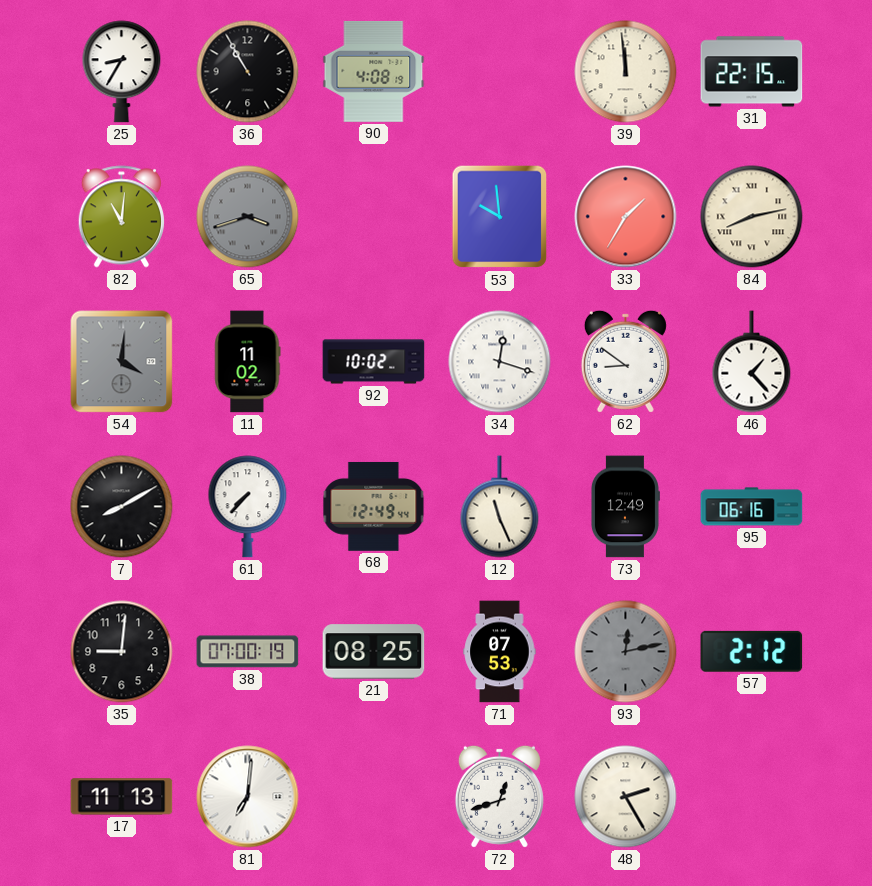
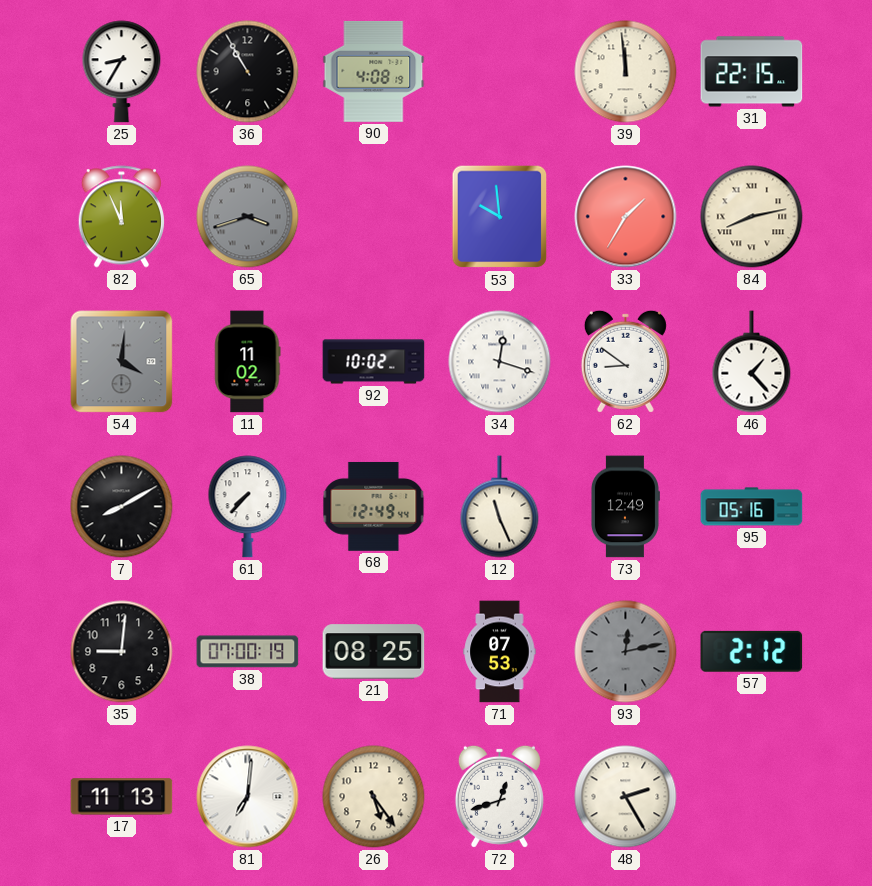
82: 11:01 -> 11:56
95: 06:16 -> 05:16
26: none -> 5:24
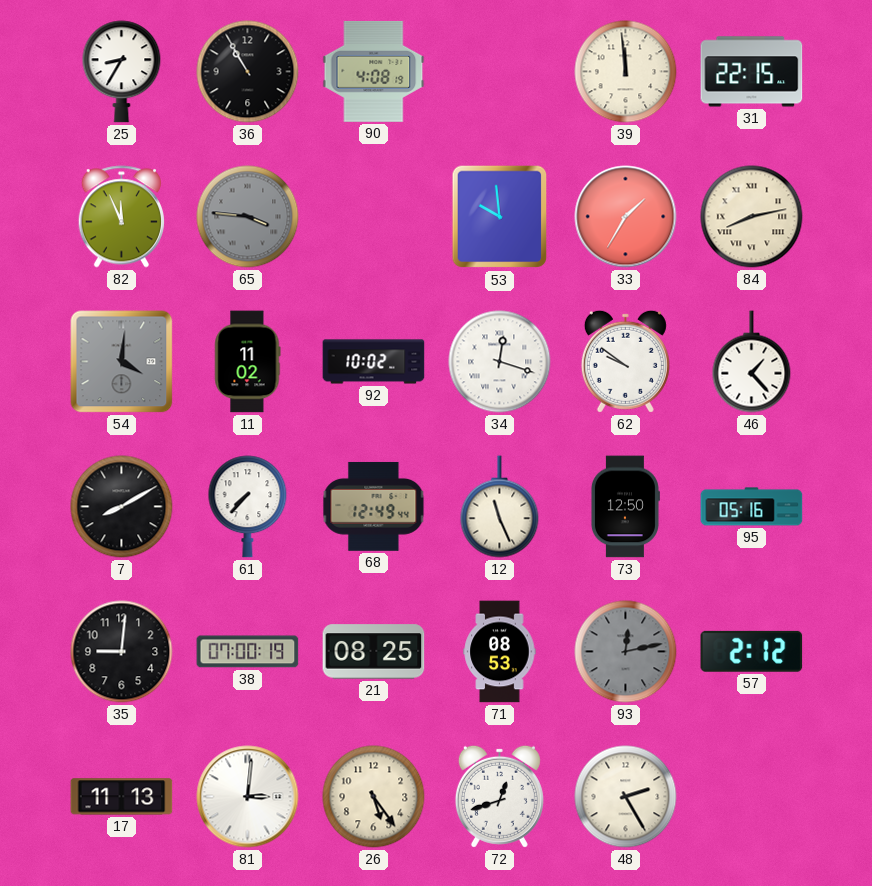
65: 3:42 -> 3:46
62: 8:51 -> 9:51
73: 12:49 -> 12:50
71: 07:53 -> 08:53
81: 7:01 -> 3:01
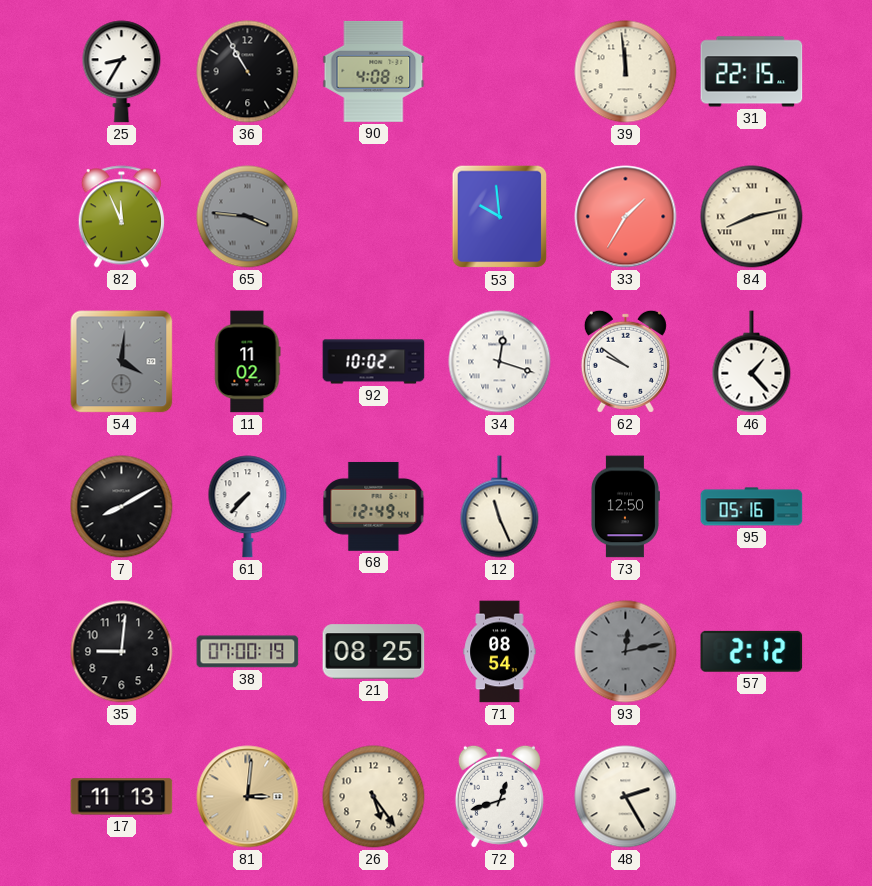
71: 08:53 -> 08:54
81 dial: white -> champagne
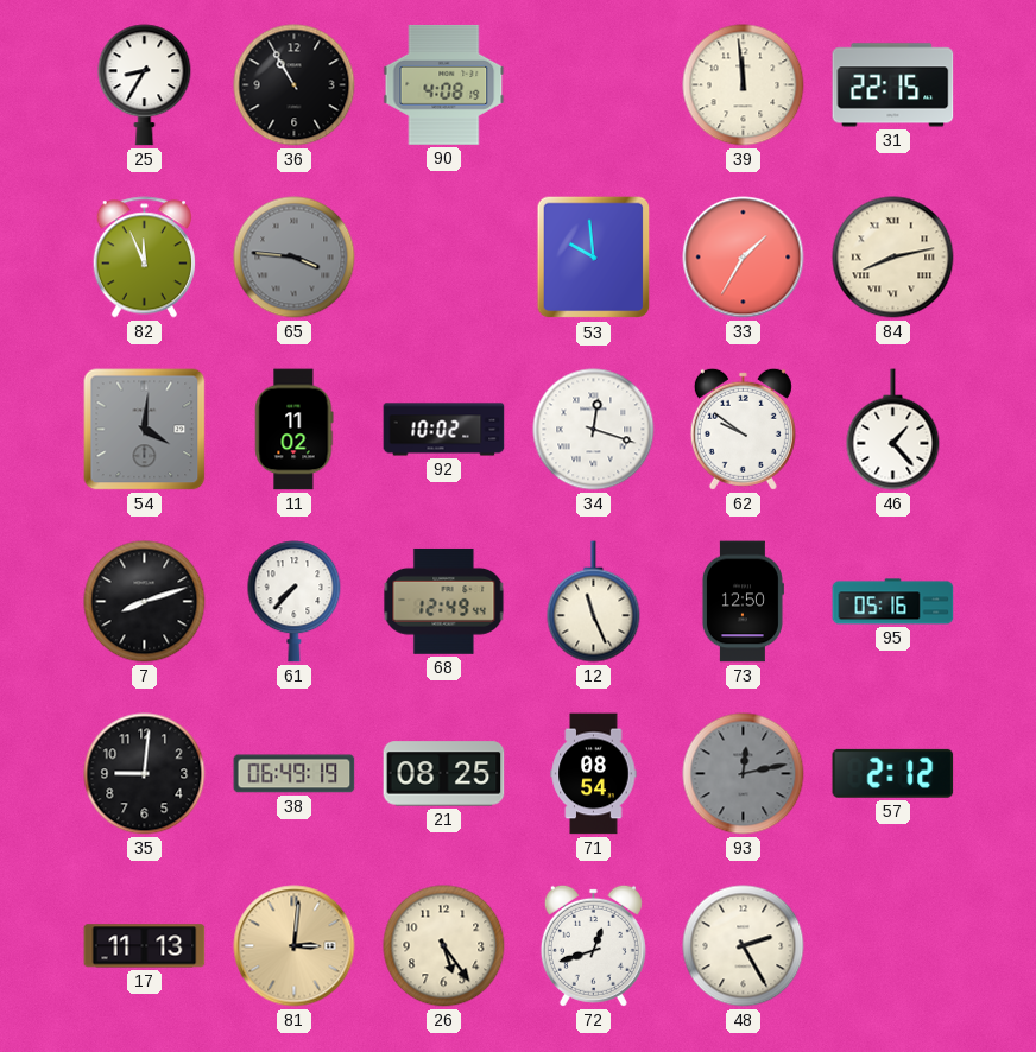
7: 8:10 -> 8:12
38: 07:00 -> 06:49
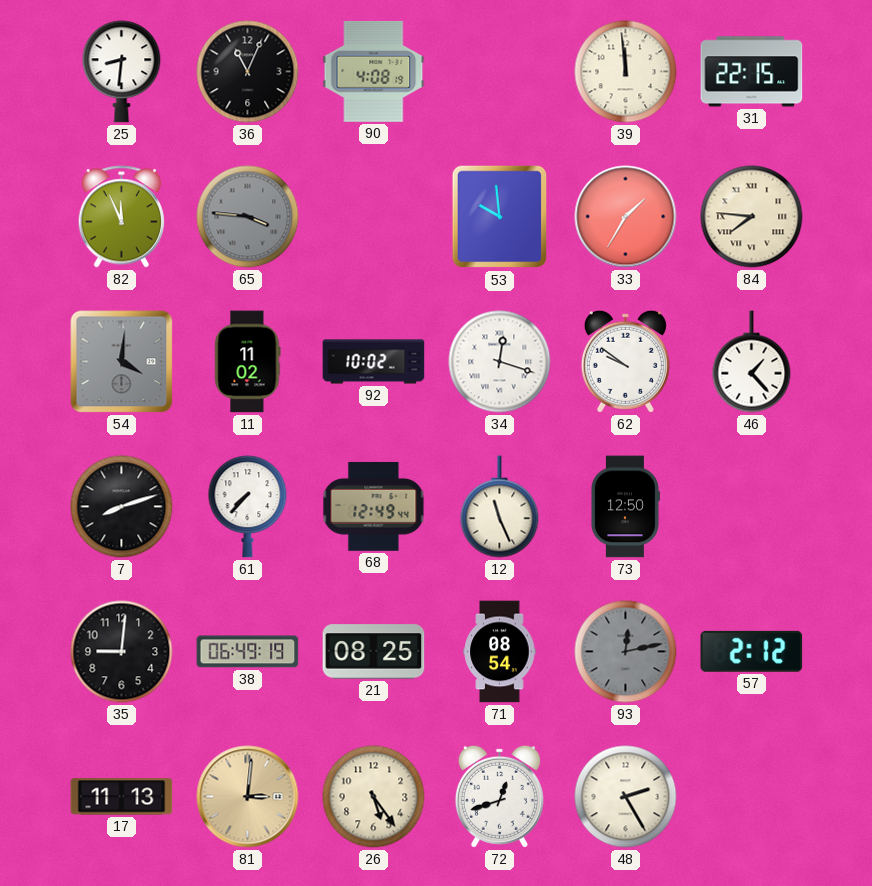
25: 8:35 -> 8:31
36: 10:55 -> 11:04
84: 8:13 -> 7:46
95: 05:16 -> none
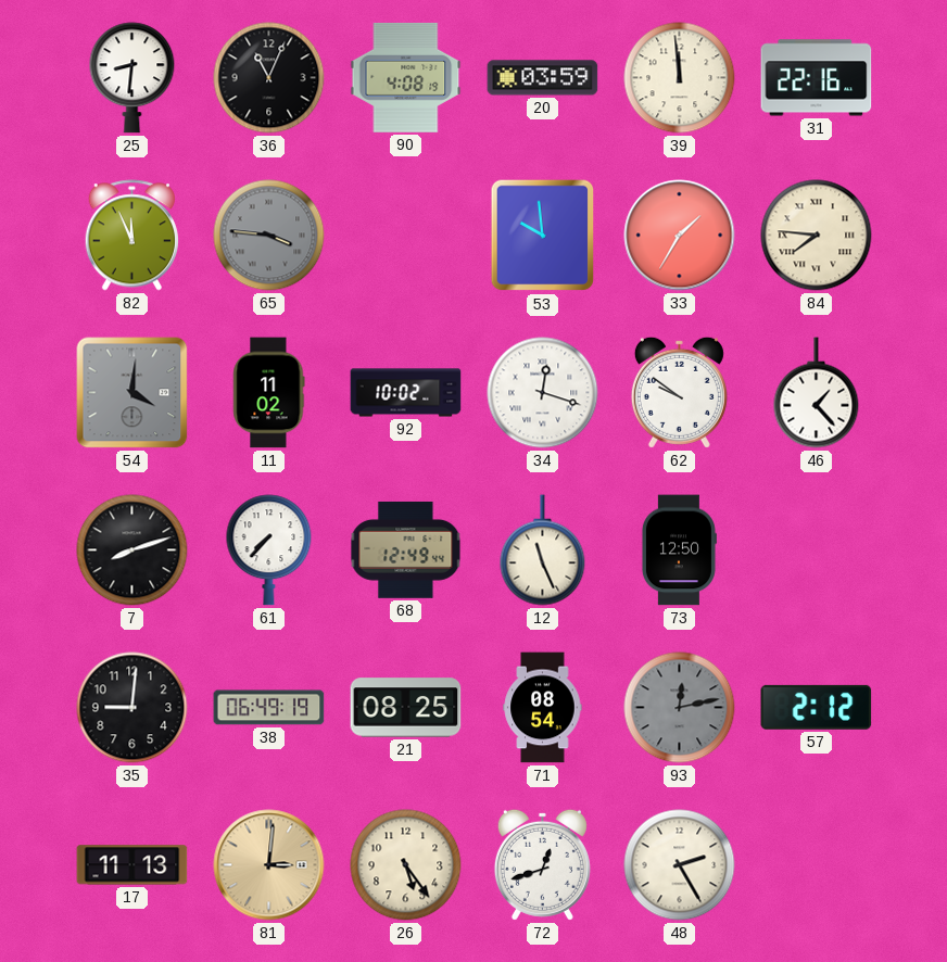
20: none -> 03:59
31: 22:15 -> 22:16
